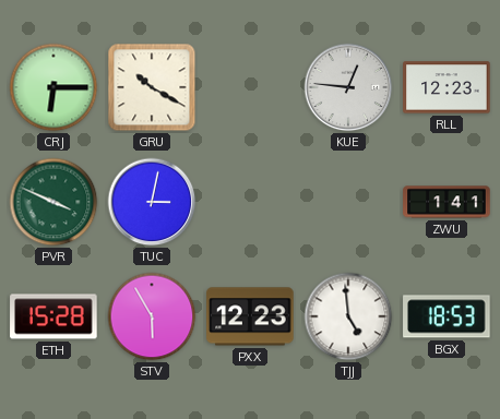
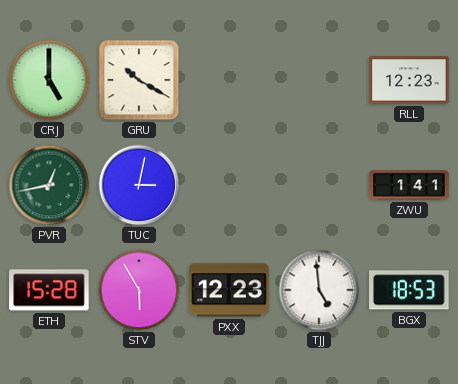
CRJ: 6:15 -> 5:00
KUE: 12:46 -> none
PVR: 3:49 -> 12:43
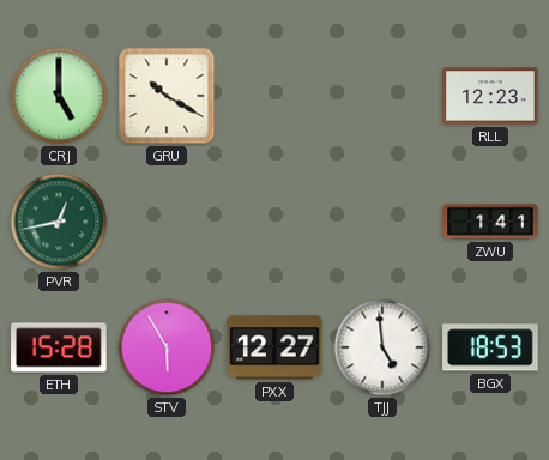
TUC: 3:02 -> none
PXX: 12:23 -> 12:27
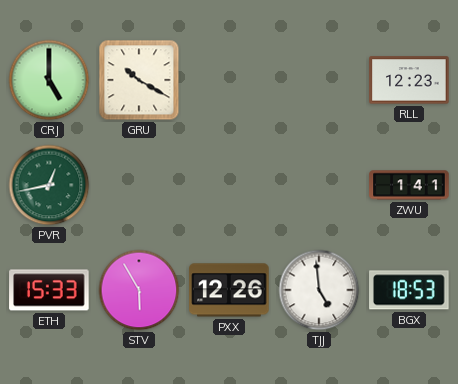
ETH: 15:28 -> 15:33
PXX: 12:27 -> 12:26
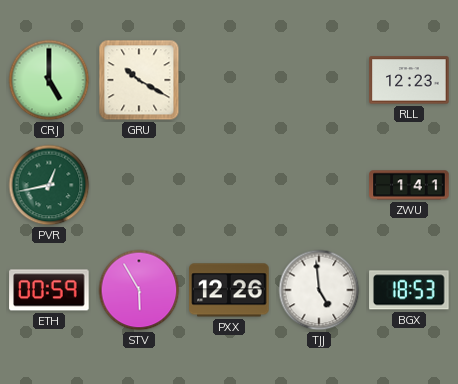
ETH: 15:33 -> 00:59
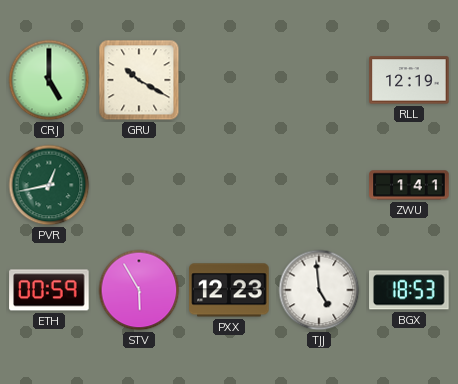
RLL: 12:23 -> 12:19
PXX: 12:26 -> 12:23
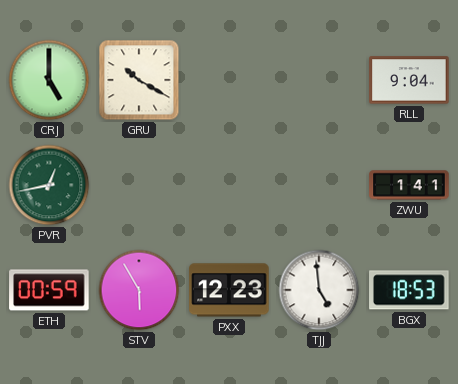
RLL: 12:19 -> 9:04
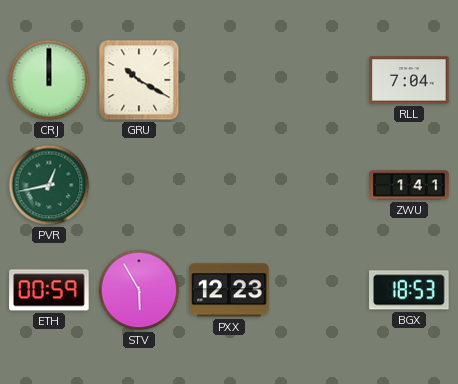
CRJ: 5:00 -> 12:00
RLL: 9:04 -> 7:04
TJJ: 4:59 -> none
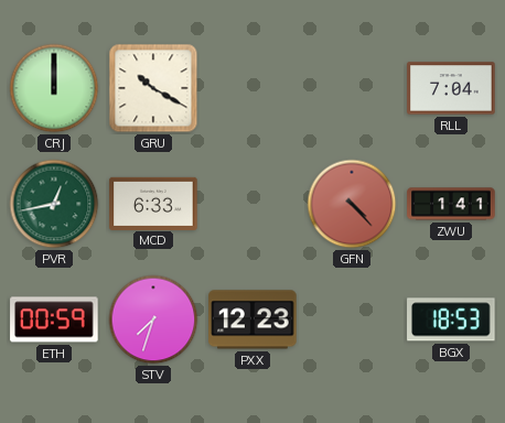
MCD: none -> 6:33
GFN: none -> 4:23
STV: 5:55 -> 7:33
